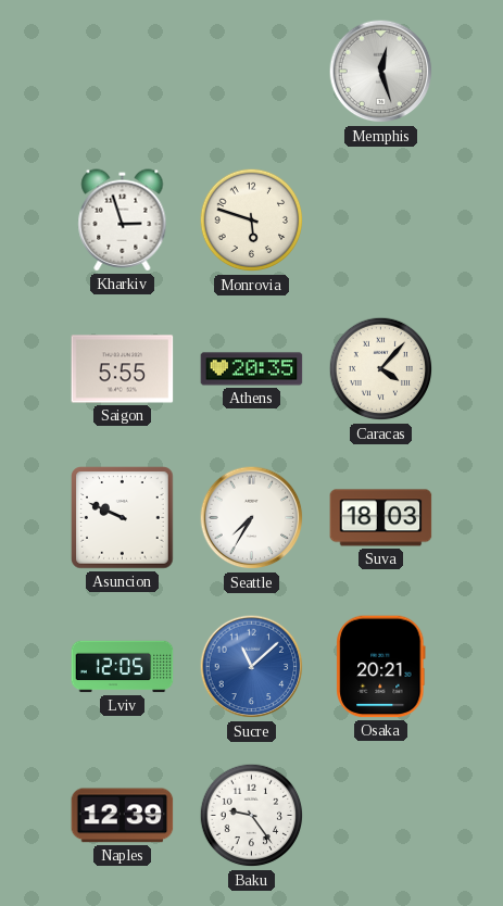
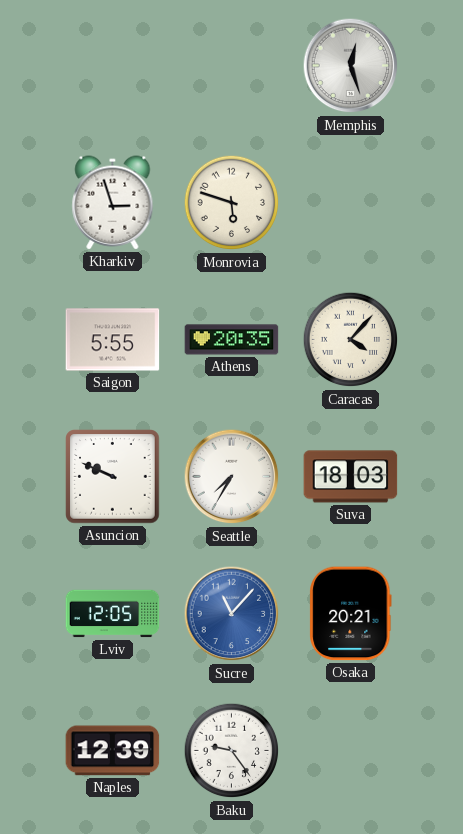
Sucre: 11:08 -> 11:07
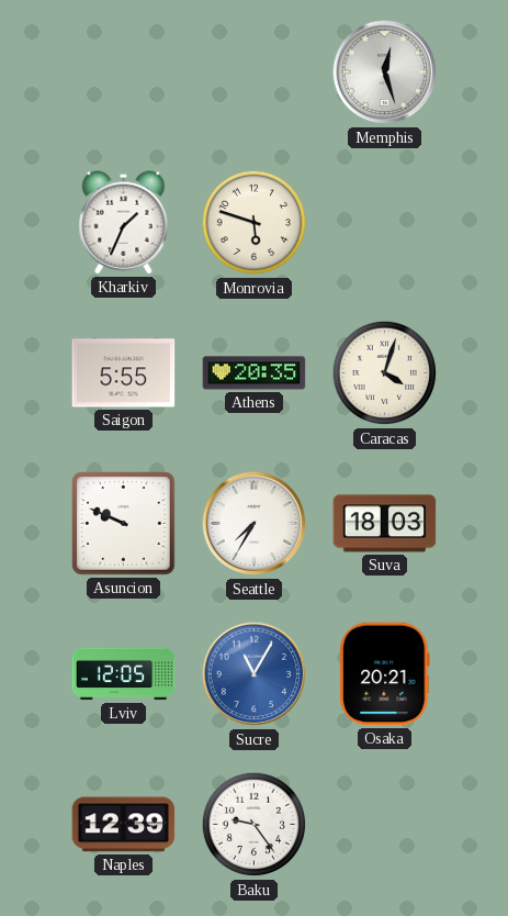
Kharkiv: 2:57 -> 1:34
Caracas: 4:07 -> 4:03
Sucre: 11:07 -> 11:05
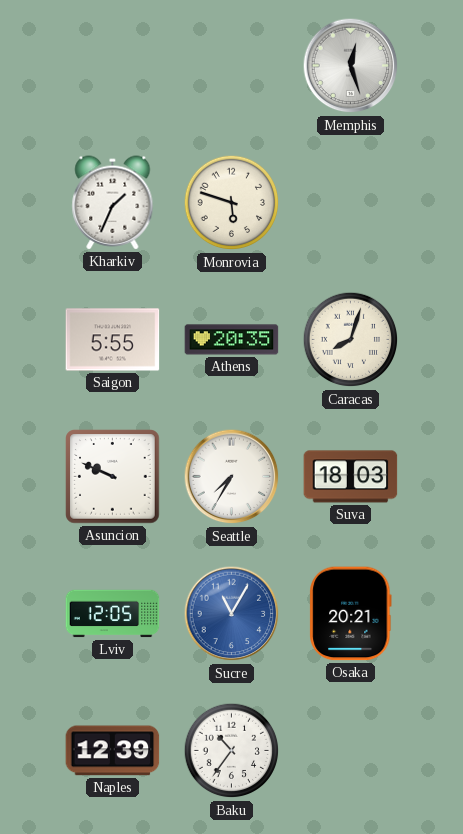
Caracas: 4:03 -> 8:03
Baku: 9:24 -> 10:36
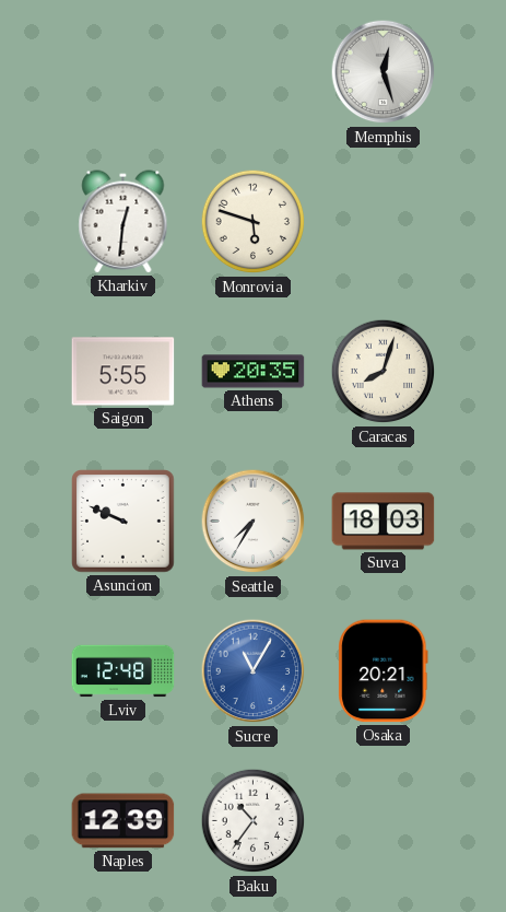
Kharkiv: 1:34 -> 12:31
Lviv: 12:05 -> 12:48
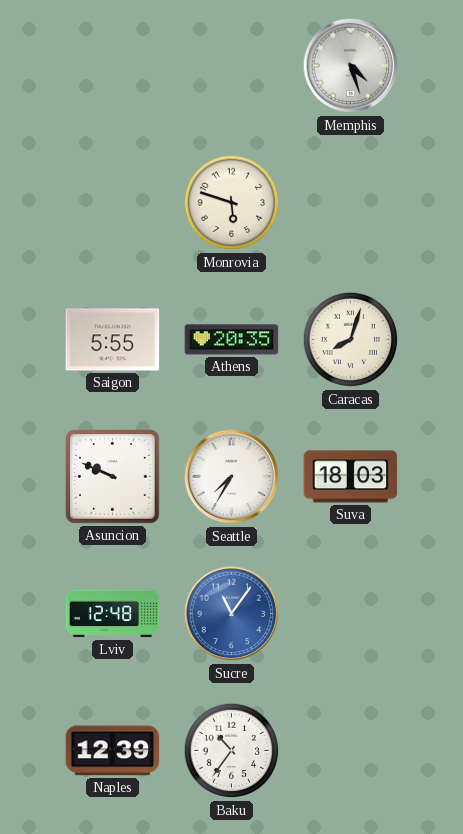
Memphis: 12:27 -> 4:27
Kharkiv: 12:31 -> none
Sucre: 11:05 -> 11:06
Osaka: 20:21 -> none
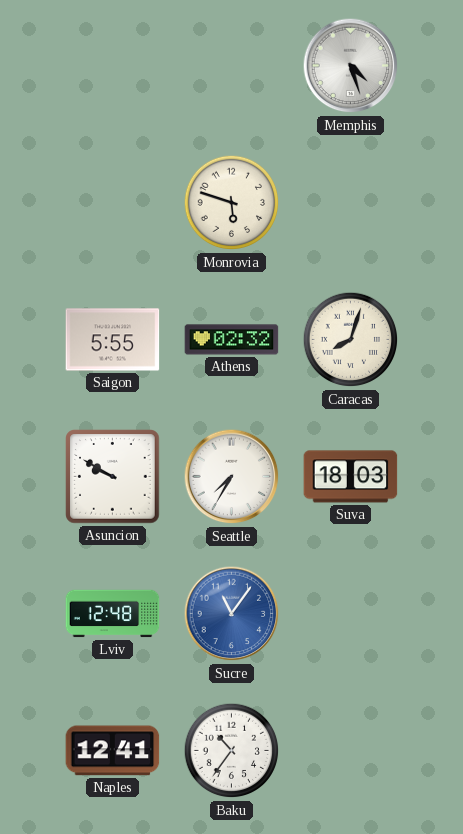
Athens: 20:35 -> 02:32
Asuncion: 9:49 -> 9:50
Naples: 12:39 -> 12:41
